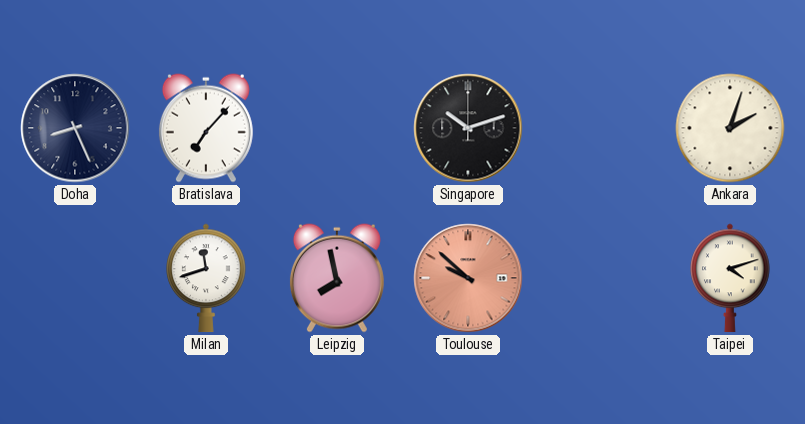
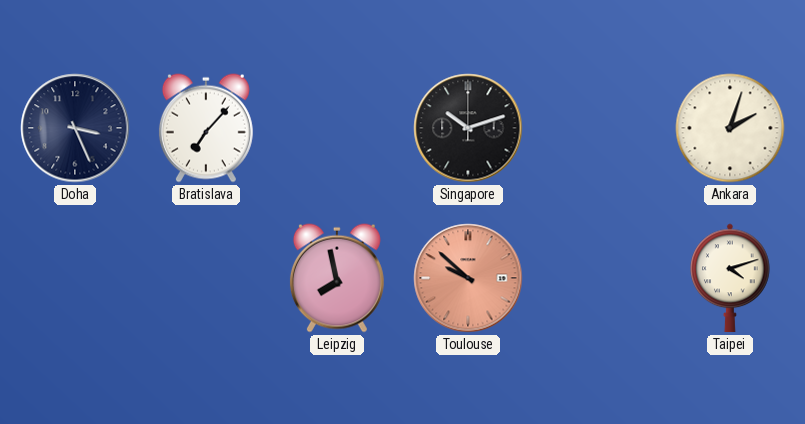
Doha: 8:26 -> 3:26
Milan: 11:42 -> none
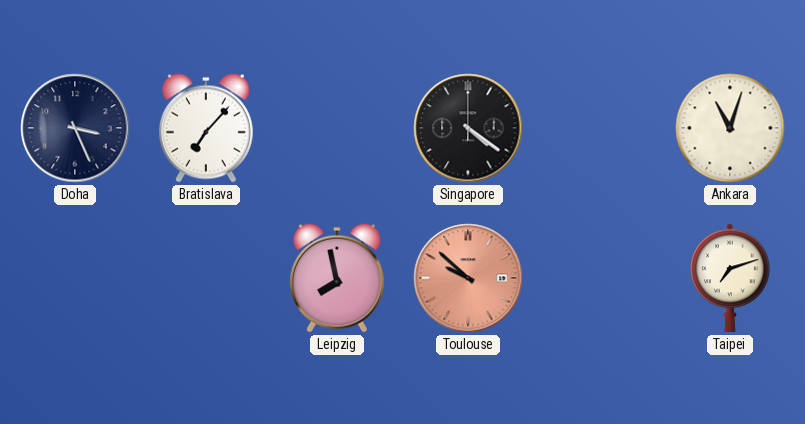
Singapore: 10:12 -> 4:21
Ankara: 2:03 -> 11:03
Taipei: 4:12 -> 7:12
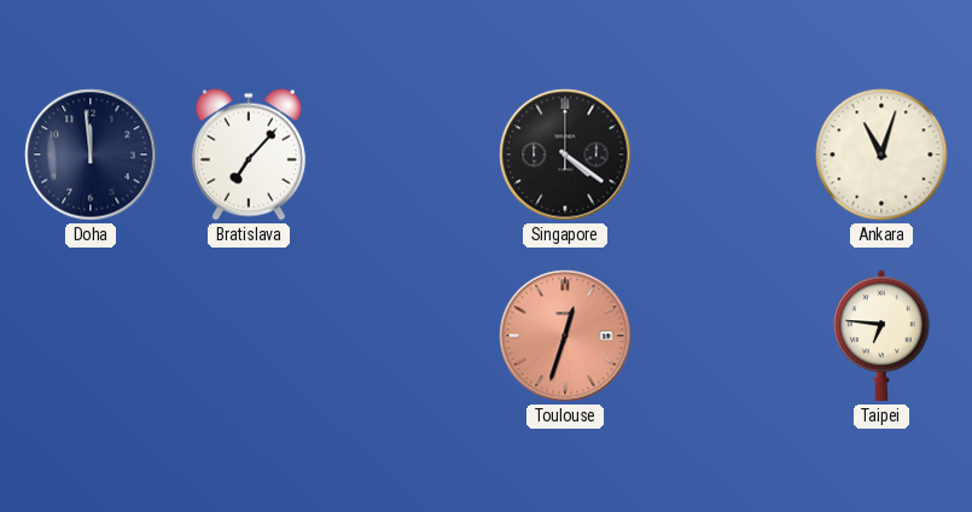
Doha: 3:26 -> 11:59
Leipzig: 7:58 -> none
Toulouse: 9:52 -> 12:33
Taipei: 7:12 -> 6:46
